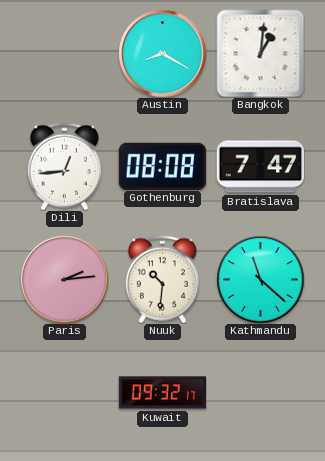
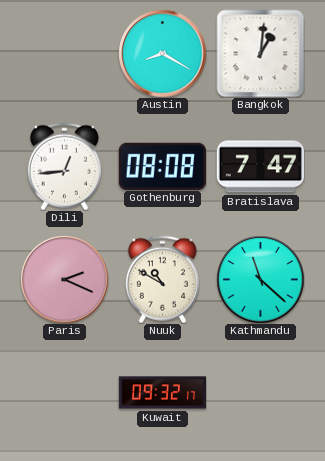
Paris: 2:14 -> 2:19
Nuuk: 10:31 -> 10:50
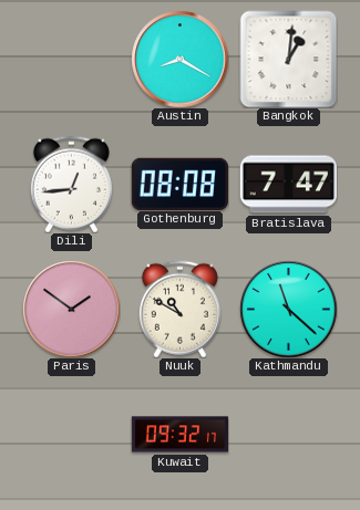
Paris: 2:19 -> 1:51
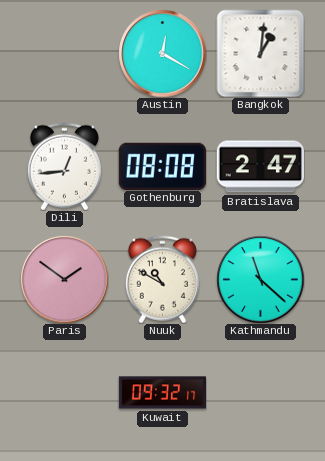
Austin: 8:20 -> 12:20
Bratislava: 7:47 -> 2:47
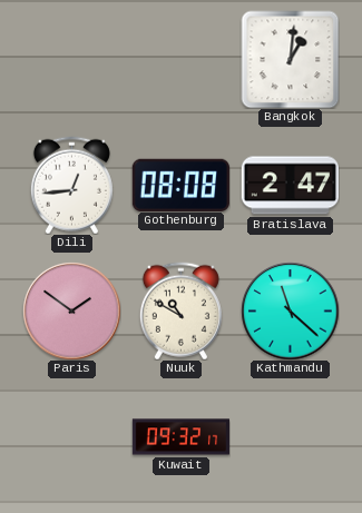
Austin: 12:20 -> none
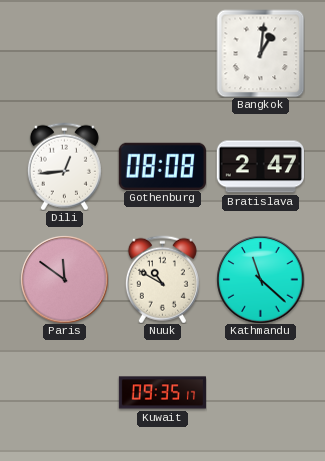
Paris: 1:51 -> 11:51
Kuwait: 09:32 -> 09:35
